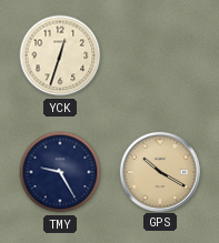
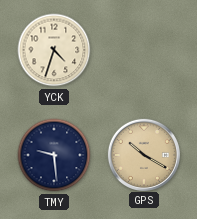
YCK: 12:33 -> 4:33
TMY: 9:25 -> 9:29
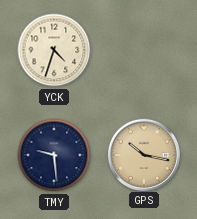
GPS: 10:20 -> 10:17
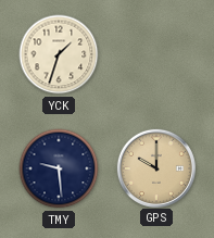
YCK: 4:33 -> 1:33
GPS: 10:17 -> 10:00
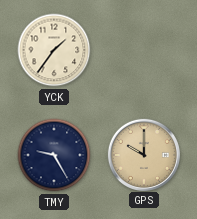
YCK: 1:33 -> 1:36
TMY: 9:29 -> 9:25
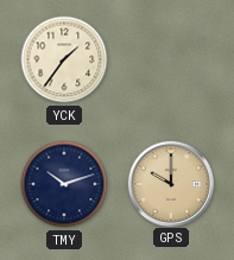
TMY: 9:25 -> 10:12
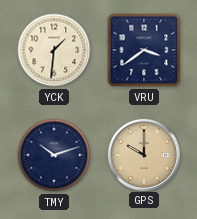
YCK: 1:36 -> 1:31
VRU: none -> 3:39
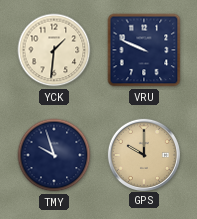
VRU: 3:39 -> 9:49
TMY: 10:12 -> 9:57
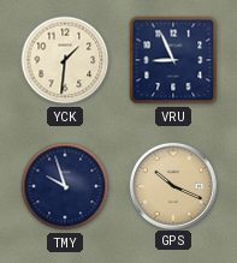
VRU: 9:49 -> 8:56
GPS: 10:00 -> 10:19
